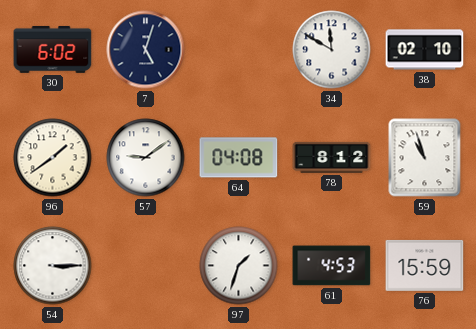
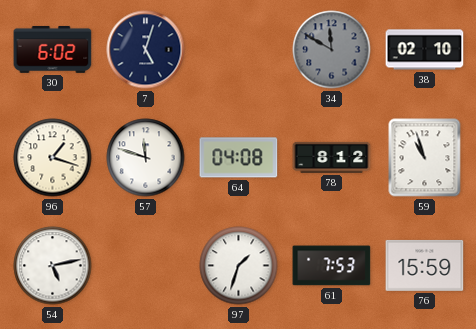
34 dial: white -> grey
96: 1:39 -> 1:18
57: 9:09 -> 11:48
54: 3:15 -> 5:13
61: 4:53 -> 7:53
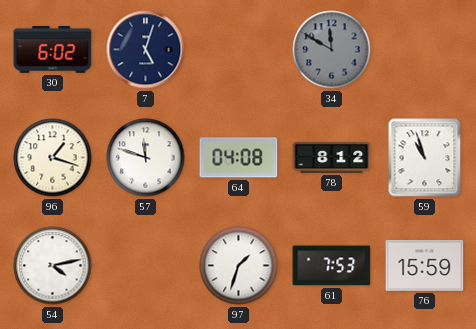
38: 02:10 -> none
54: 5:13 -> 4:13
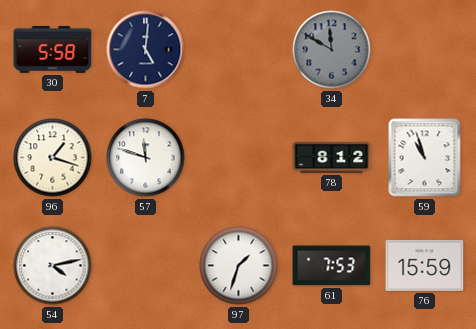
30: 6:02 -> 5:58
7: 5:03 -> 5:01
64: 04:08 -> none
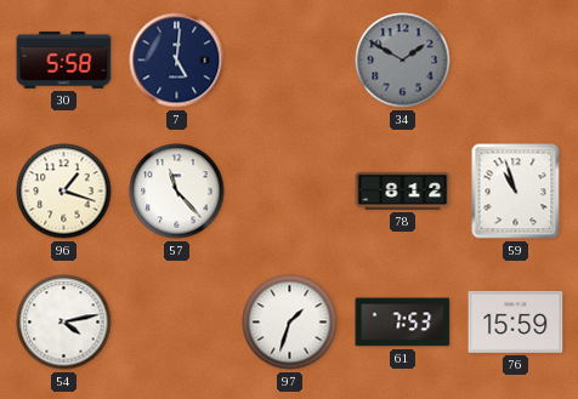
34: 11:50 -> 1:50
57: 11:48 -> 11:23
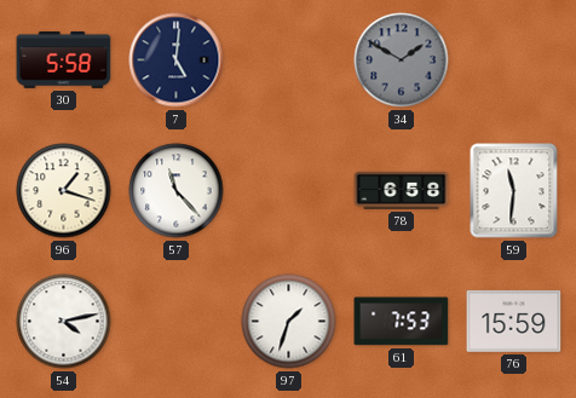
78: 8:12 -> 6:58
59: 10:57 -> 11:31
